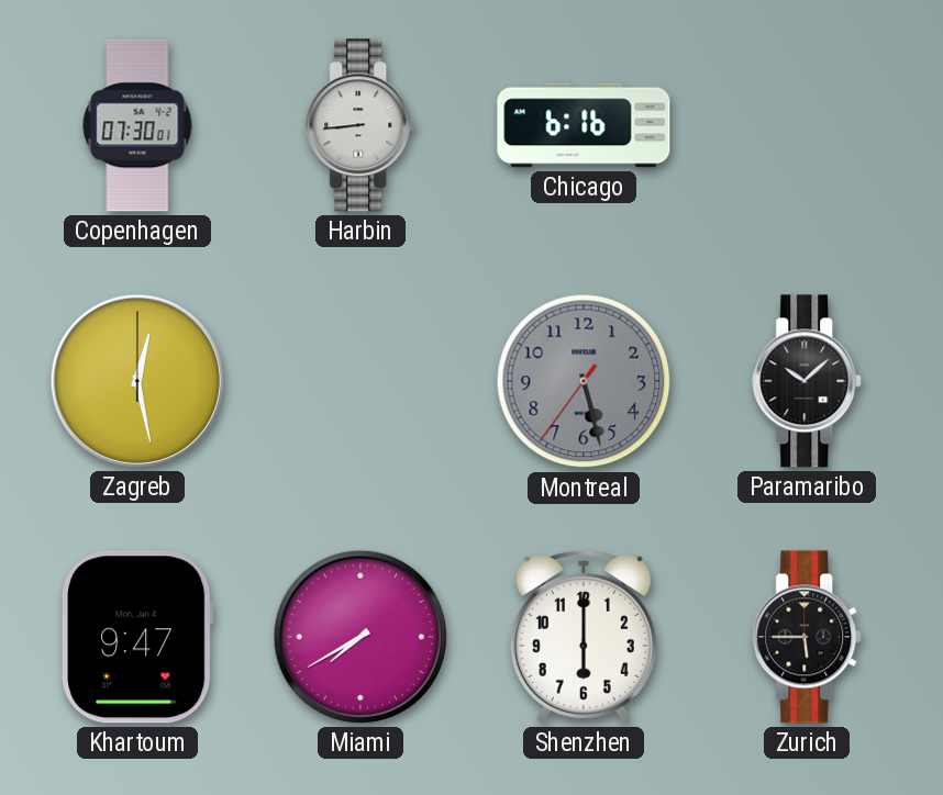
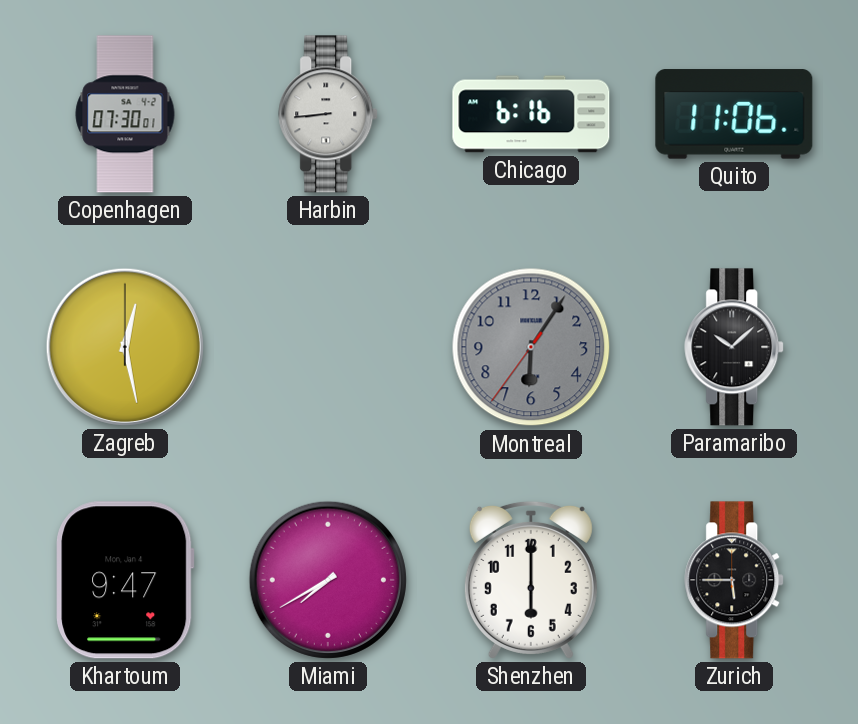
Quito: none -> 11:06
Montreal: 5:27 -> 6:05
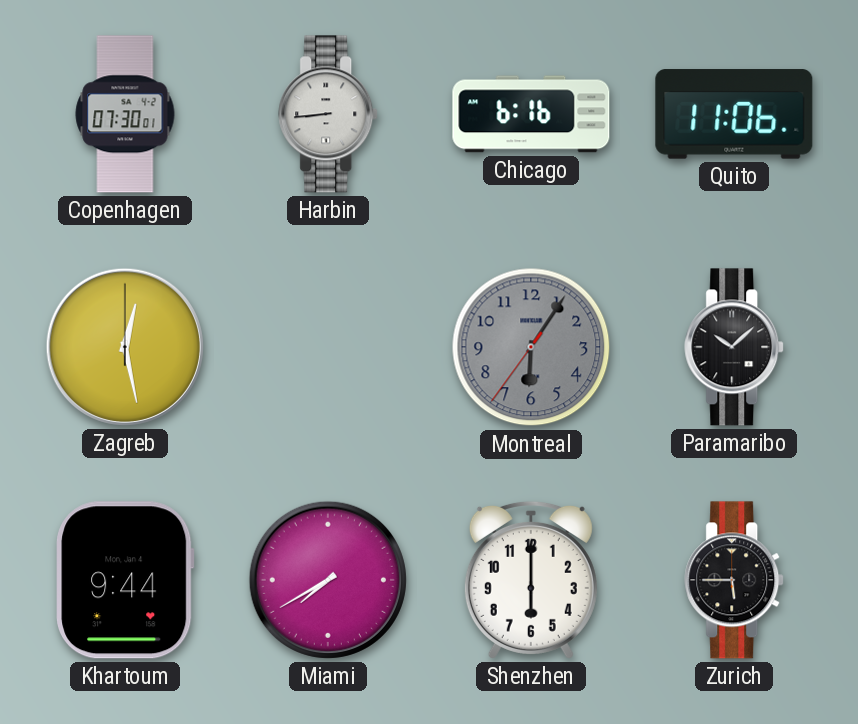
Khartoum: 9:47 -> 9:44
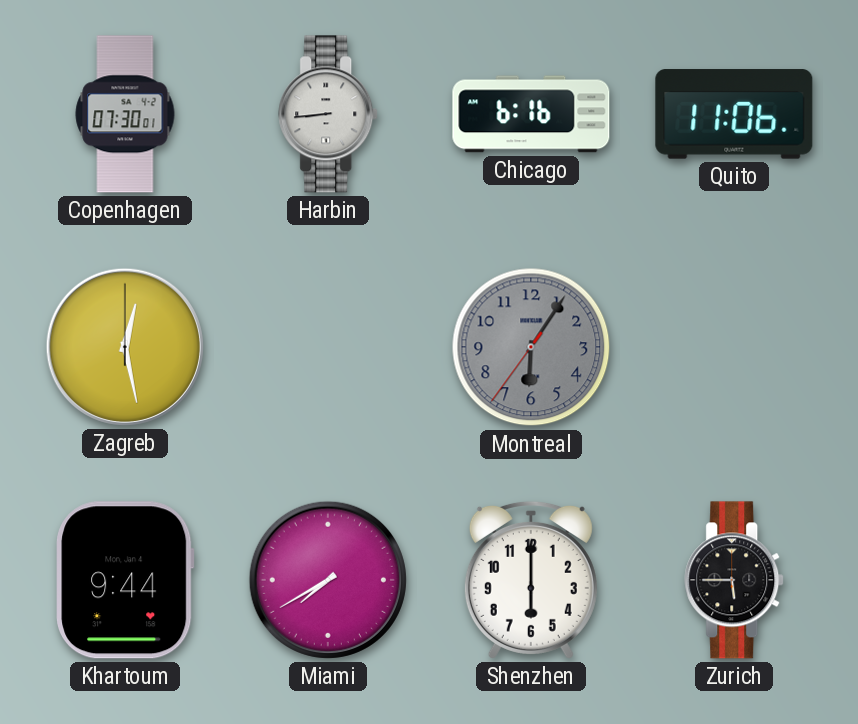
Paramaribo: 10:08 -> none
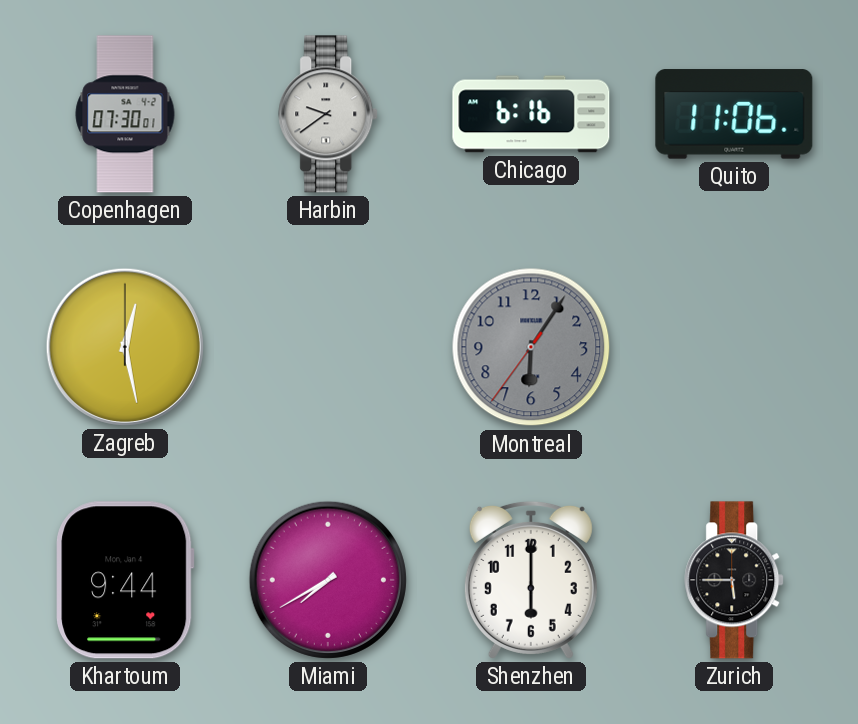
Harbin: 8:44 -> 9:39
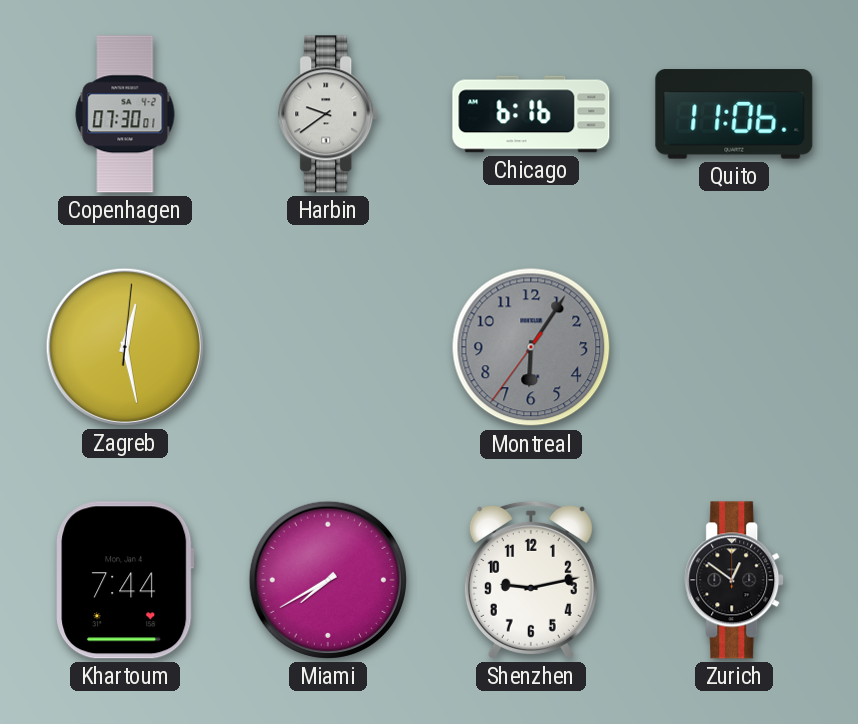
Zagreb: 12:28:00 -> 12:28:01
Khartoum: 9:44 -> 7:44
Shenzhen: 6:00 -> 9:13
Zurich: 5:45 -> 12:51
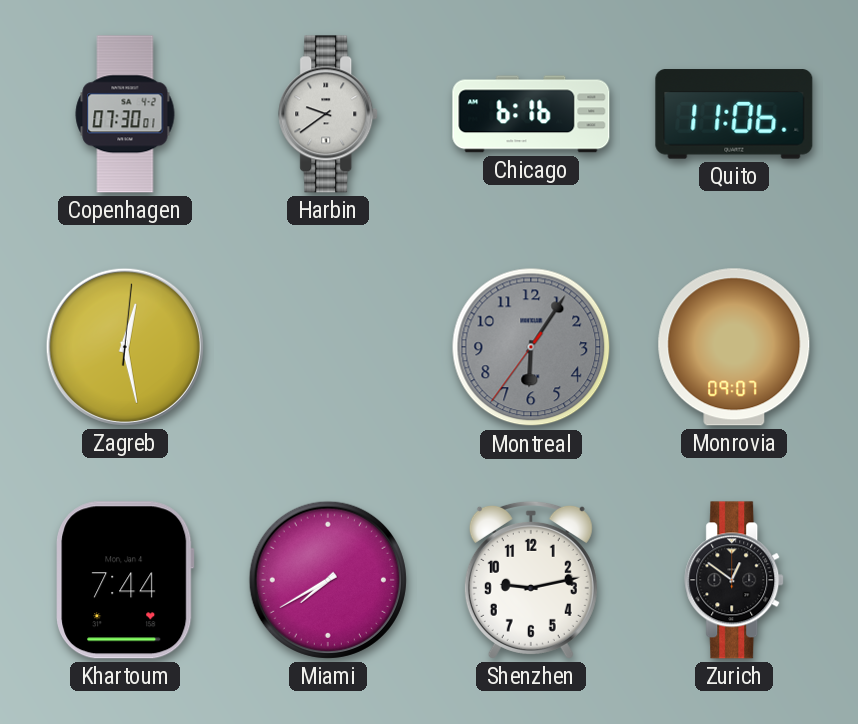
Monrovia: none -> 09:07
